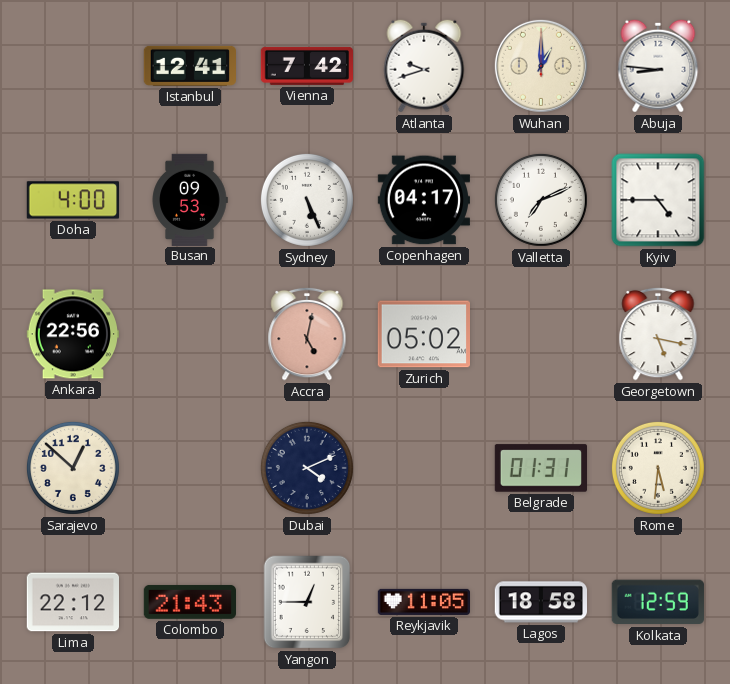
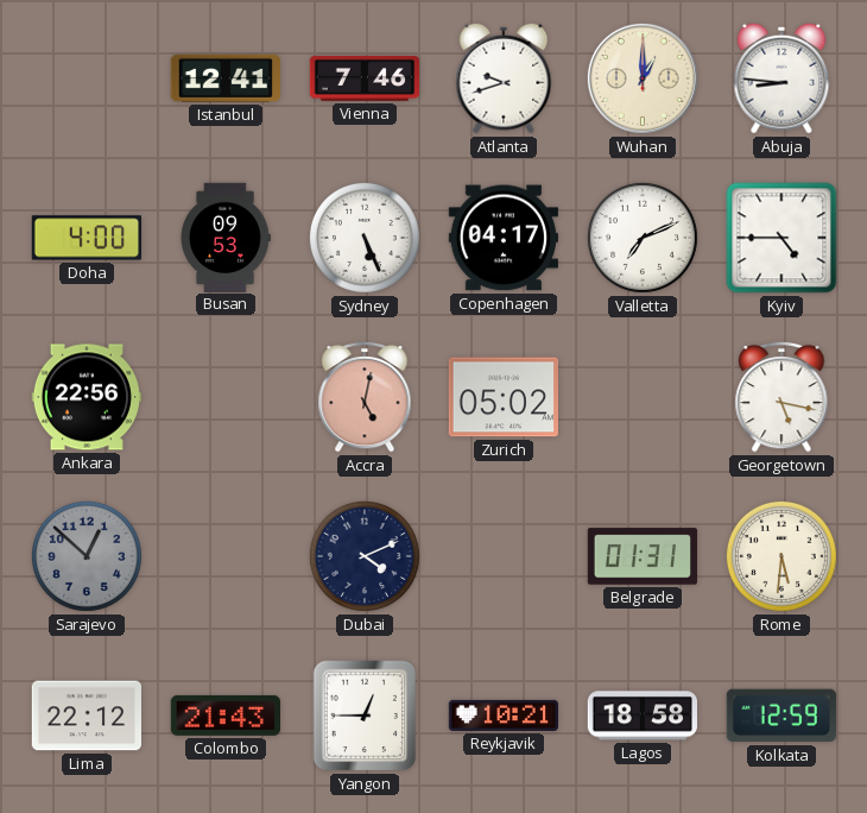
Vienna: 7:42 -> 7:46
Sarajevo dial: cream -> grey
Reykjavik: 11:05 -> 10:21
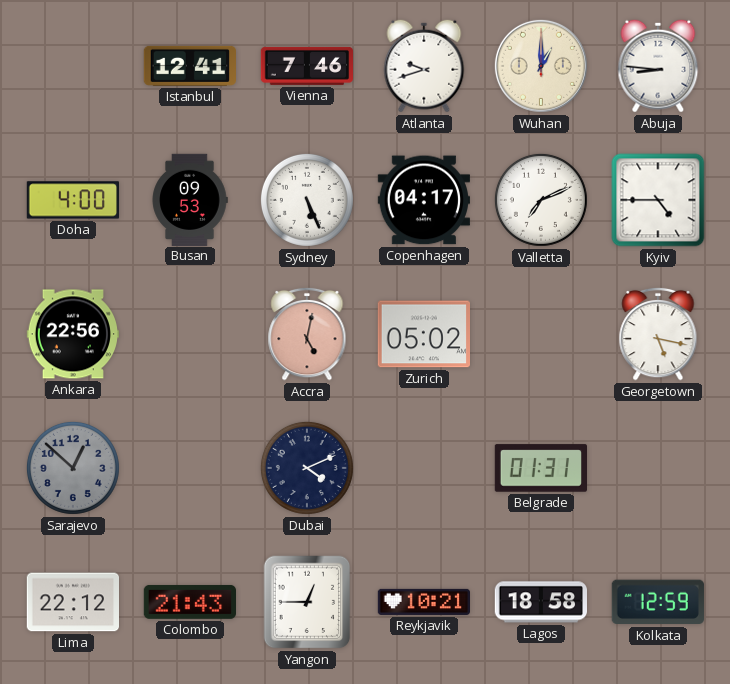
Rome: 5:31 -> none
